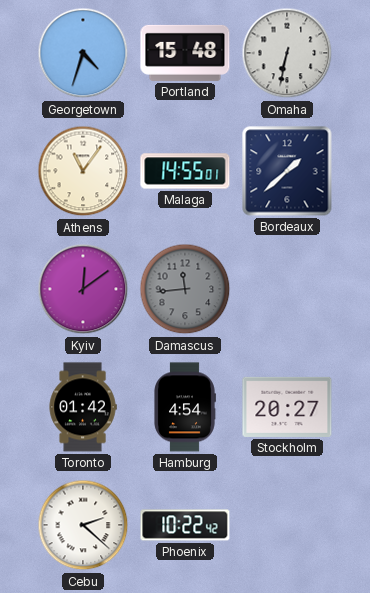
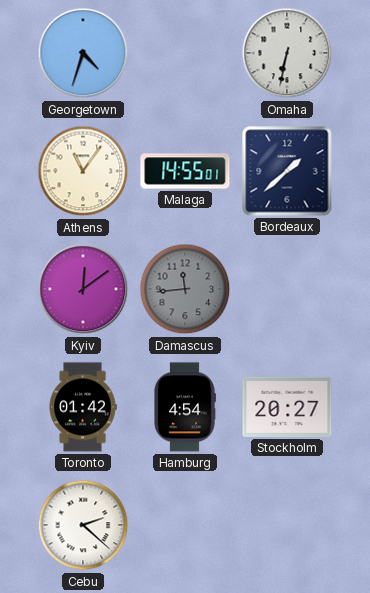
Portland: 15:48 -> none
Phoenix: 10:22 -> none
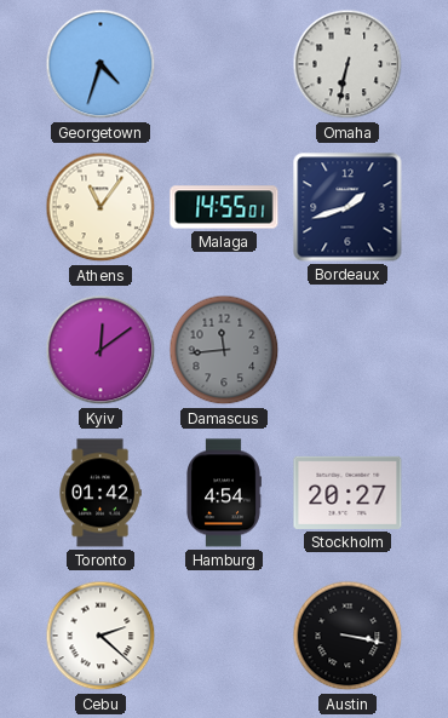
Bordeaux: 1:38 -> 1:42
Austin: none -> 3:17
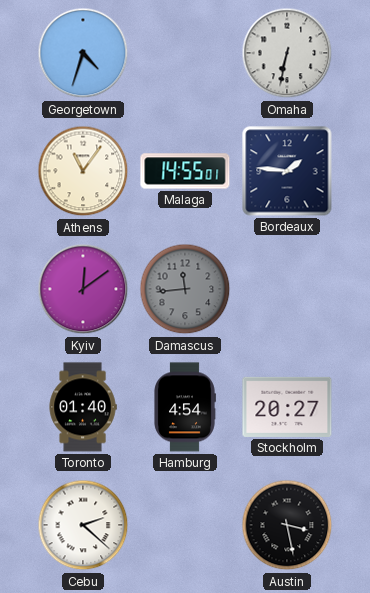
Bordeaux: 1:42 -> 1:46
Toronto: 01:42 -> 01:40
Austin: 3:17 -> 3:28
